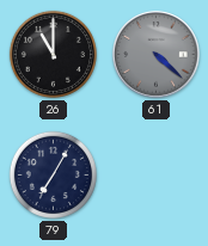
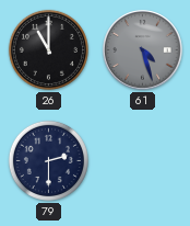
61: 4:22 -> 4:27
79: 7:05 -> 2:30
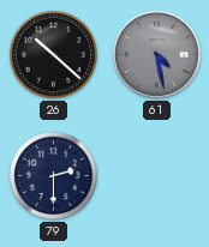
26: 11:00 -> 10:22
61: 4:27 -> 4:28
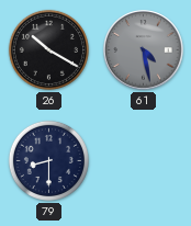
26: 10:22 -> 10:20
79: 2:30 -> 8:30
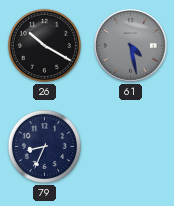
79: 8:30 -> 8:34
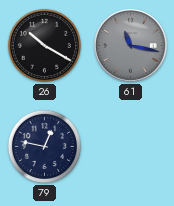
61: 4:28 -> 11:17
79: 8:34 -> 12:47
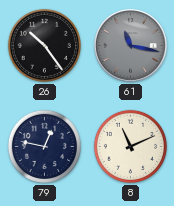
26: 10:20 -> 10:24
8: none -> 11:11
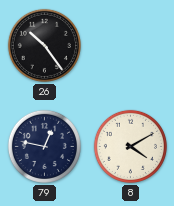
61: 11:17 -> none
8: 11:11 -> 4:10
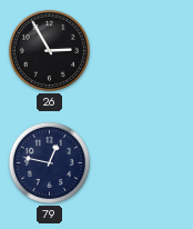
26: 10:24 -> 2:55
8: 4:10 -> none
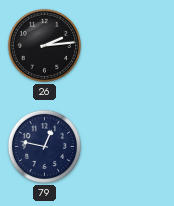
26: 2:55 -> 2:14
